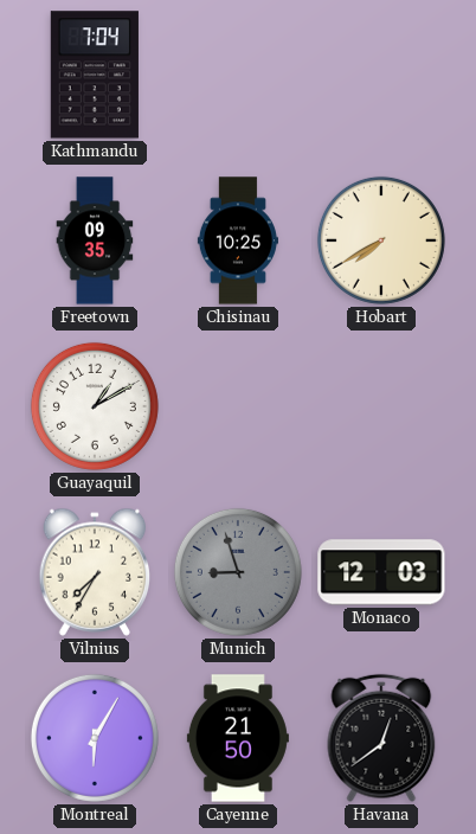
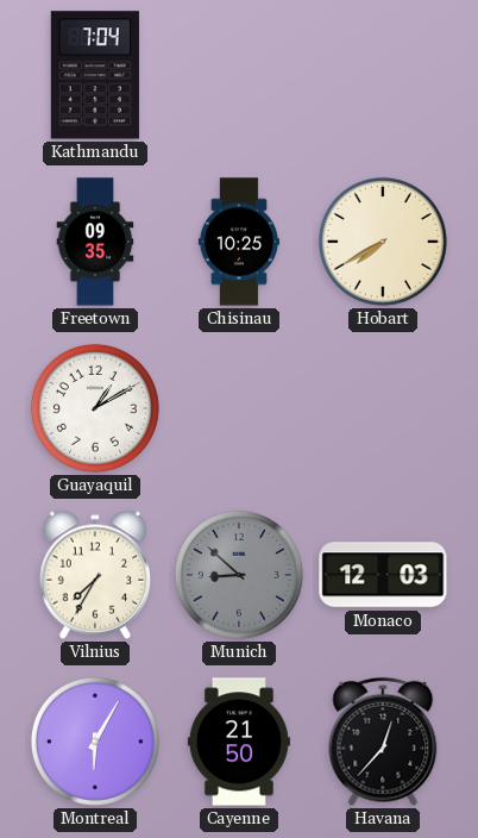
Munich: 8:57 -> 8:52
Havana: 12:39 -> 12:37
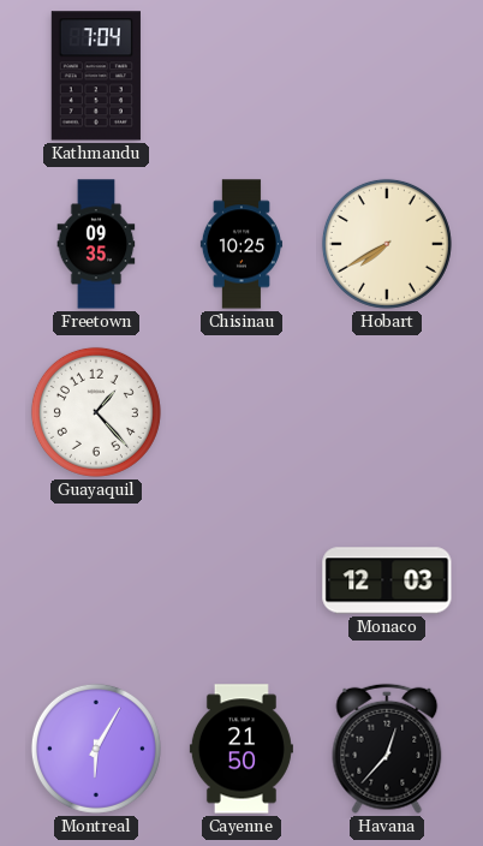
Guayaquil: 1:10 -> 1:23
Vilnius: 7:35 -> none
Munich: 8:52 -> none
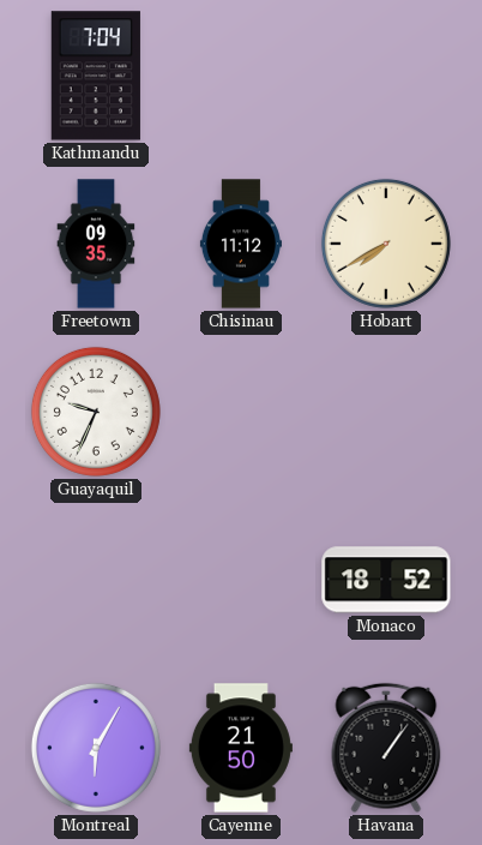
Chisinau: 10:25 -> 11:12
Guayaquil: 1:23 -> 9:34
Monaco: 12:03 -> 18:52
Havana: 12:37 -> 1:06
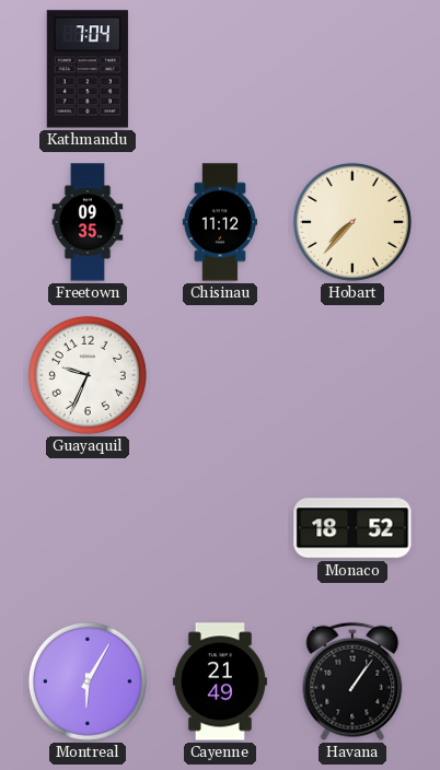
Hobart: 7:40 -> 7:37
Cayenne: 21:50 -> 21:49
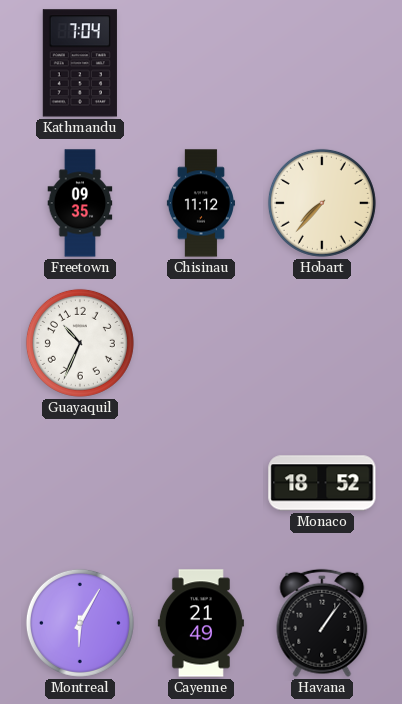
Guayaquil: 9:34 -> 10:34
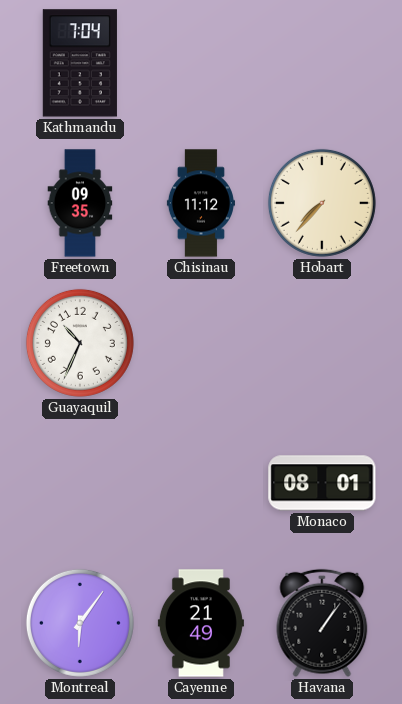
Monaco: 18:52 -> 08:01
Montreal: 6:05 -> 6:06
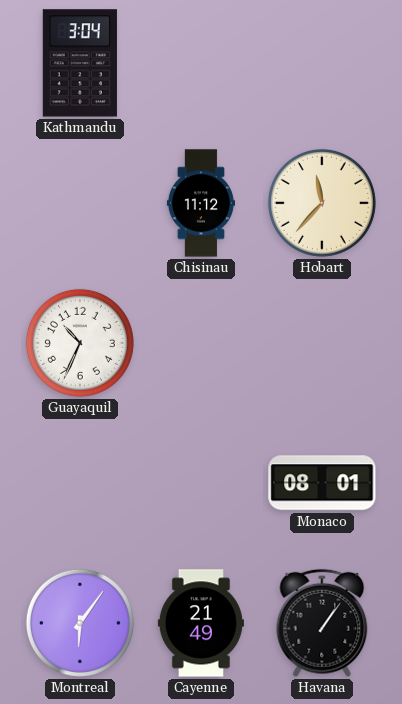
Kathmandu: 7:04 -> 3:04
Freetown: 09:35 -> none
Hobart: 7:37 -> 11:37
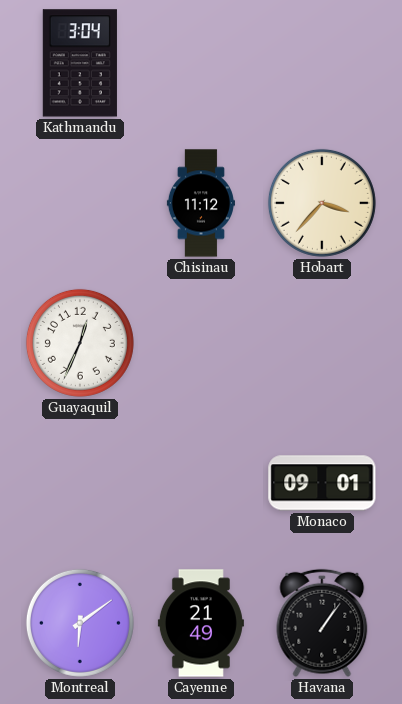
Hobart: 11:37 -> 3:37
Guayaquil: 10:34 -> 12:34
Monaco: 08:01 -> 09:01
Montreal: 6:06 -> 6:09
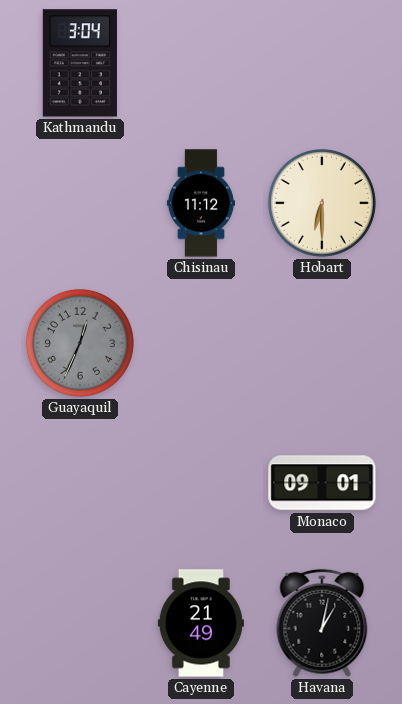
Hobart: 3:37 -> 6:30
Guayaquil dial: white -> grey
Montreal: 6:09 -> none
Havana: 1:06 -> 1:02
